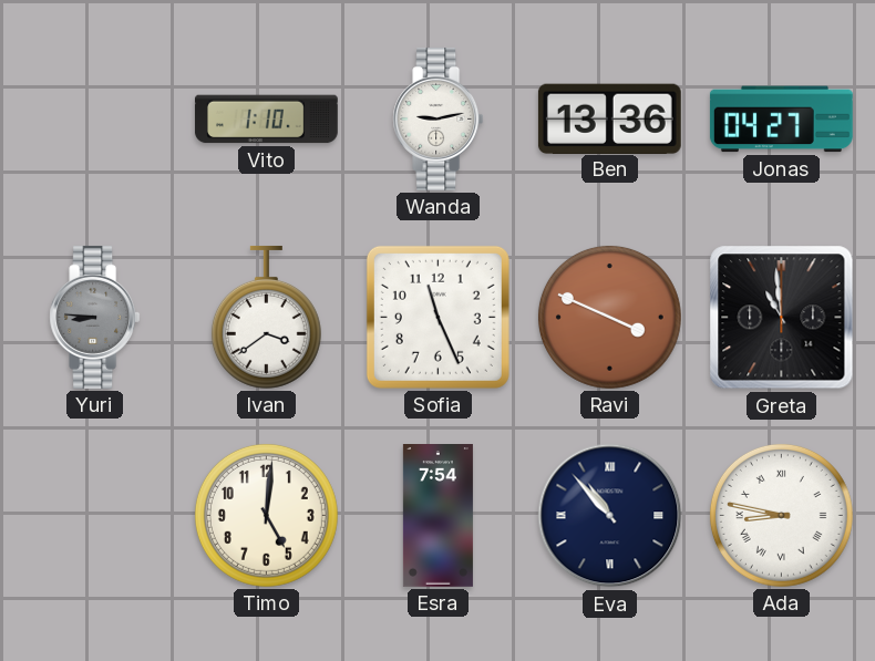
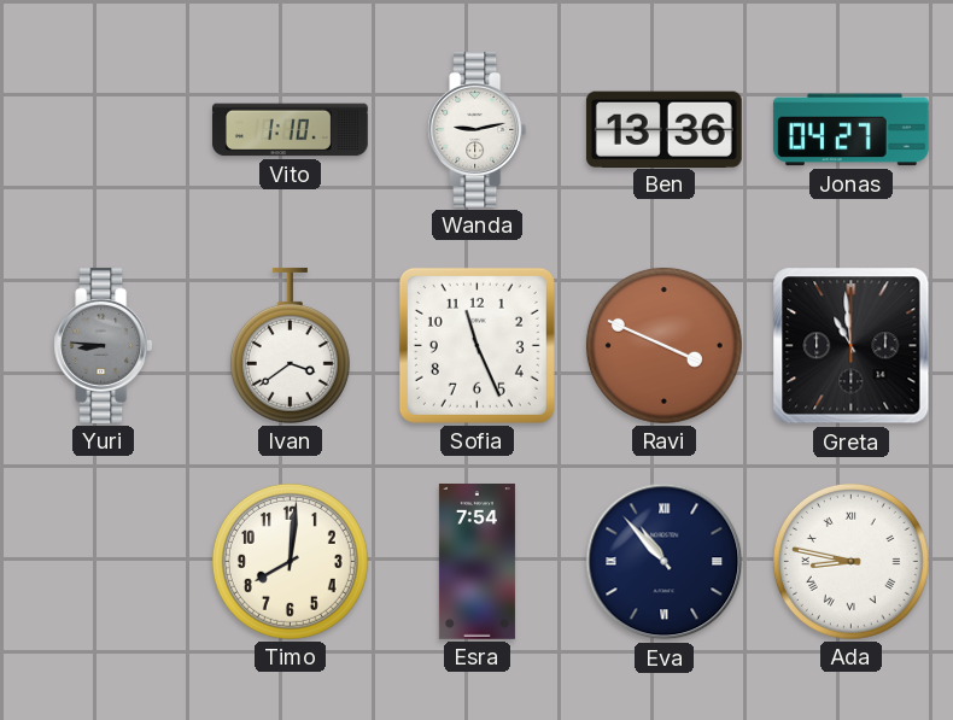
Timo: 5:01 -> 8:01
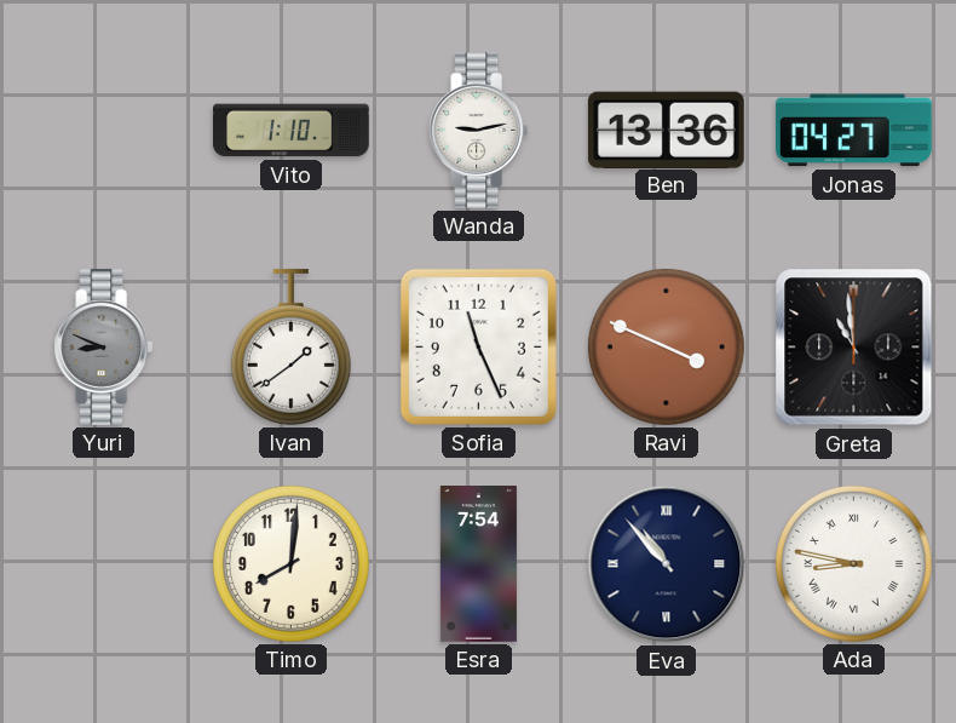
Yuri: 8:46 -> 8:49
Ivan: 3:39 -> 1:39
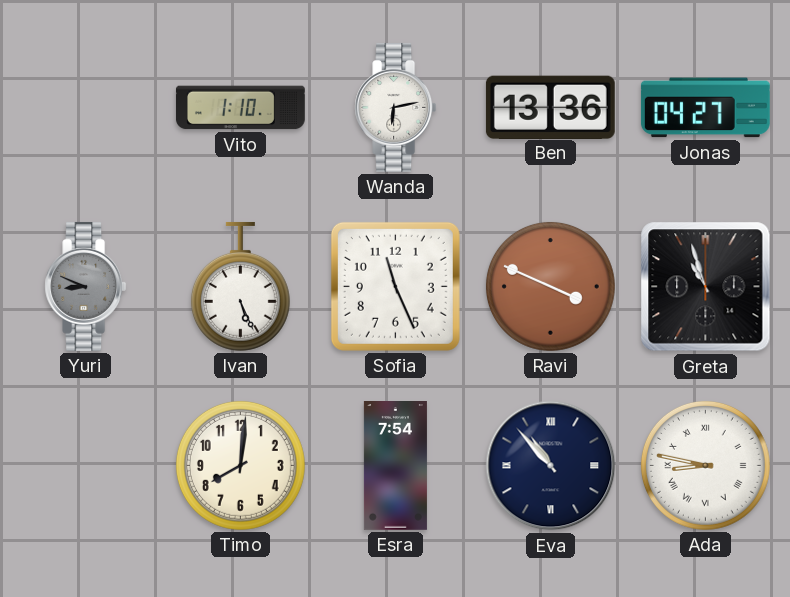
Wanda: 9:13 -> 6:13
Ivan: 1:39 -> 5:26
Greta: 10:59 -> 10:57
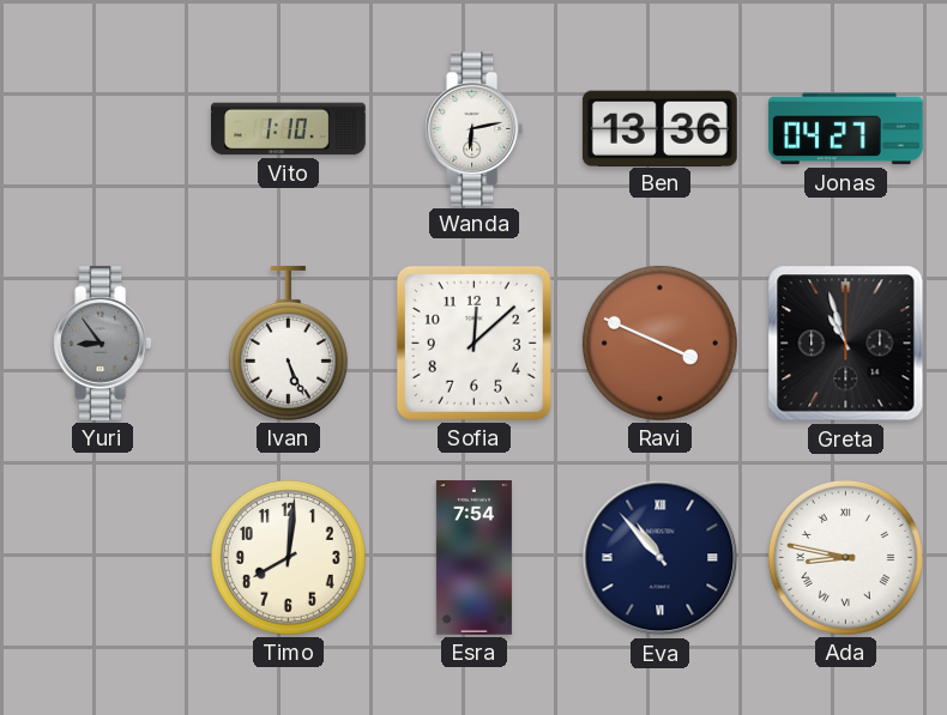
Yuri: 8:49 -> 8:54
Sofia: 11:26 -> 12:08
